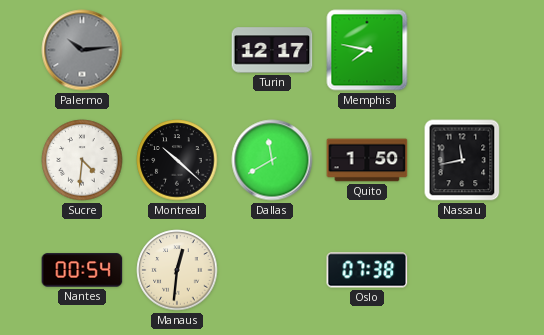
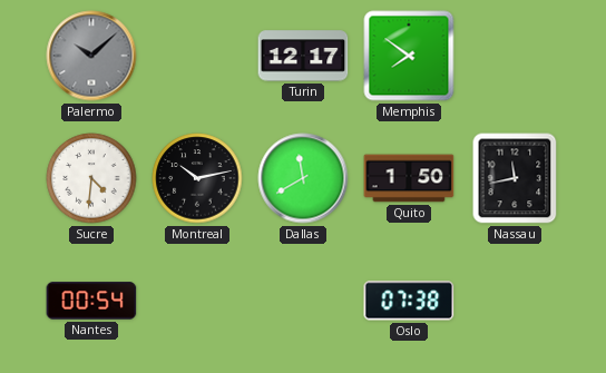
Palermo: 10:14 -> 10:08
Memphis: 7:47 -> 7:51
Montreal: 10:22 -> 10:13
Manaus: 12:31 -> none
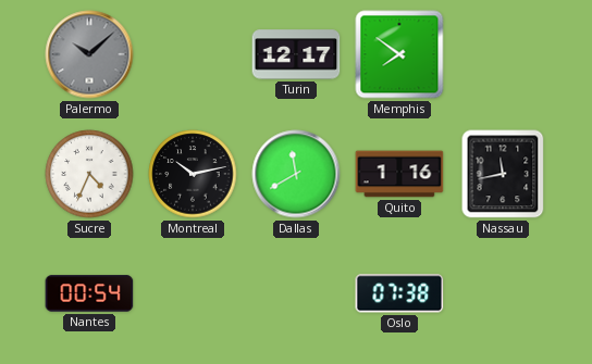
Sucre: 4:31 -> 4:34
Quito: 1:50 -> 1:16
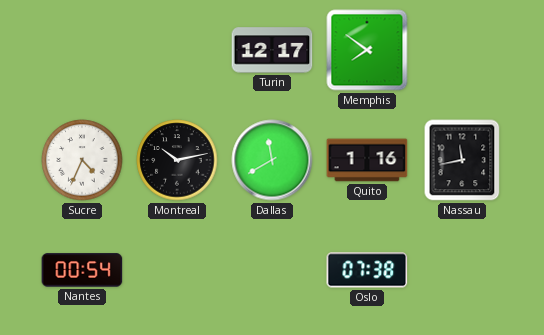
Palermo: 10:08 -> none
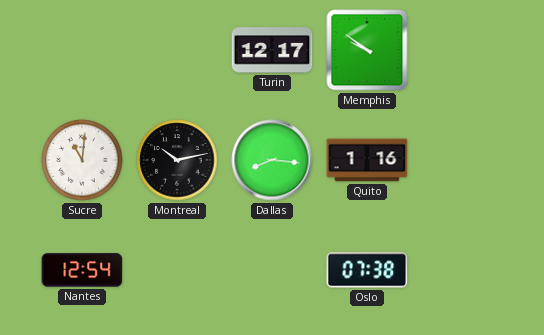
Memphis: 7:51 -> 9:51
Sucre: 4:34 -> 11:01
Dallas: 11:40 -> 8:16
Nassau: 11:43 -> none
Nantes: 00:54 -> 12:54
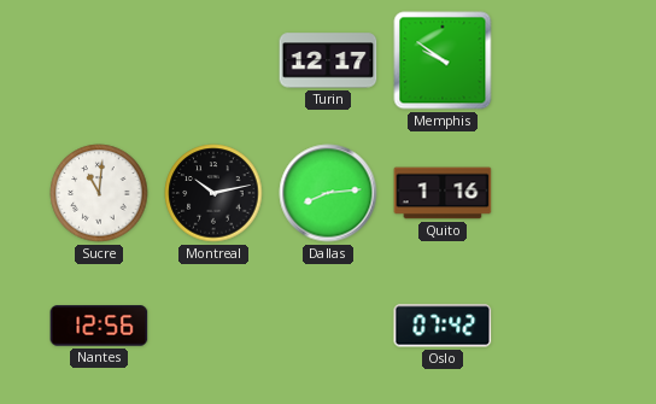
Dallas: 8:16 -> 8:14
Nantes: 12:54 -> 12:56
Oslo: 07:38 -> 07:42
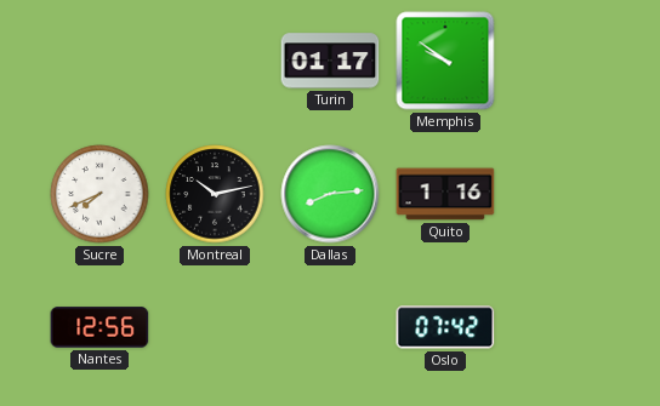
Turin: 12:17 -> 01:17
Sucre: 11:01 -> 7:41
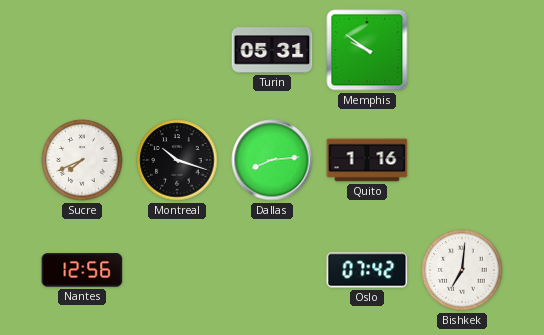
Turin: 01:17 -> 05:31
Montreal: 10:13 -> 10:18
Bishkek: none -> 7:01
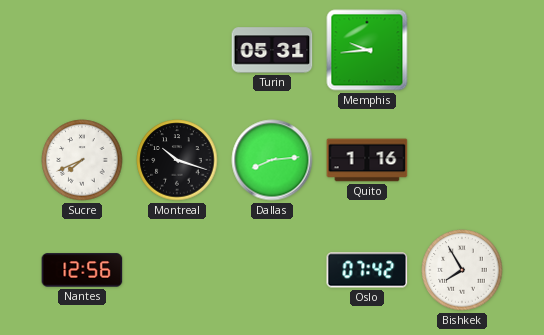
Memphis: 9:51 -> 9:44
Bishkek: 7:01 -> 7:55
